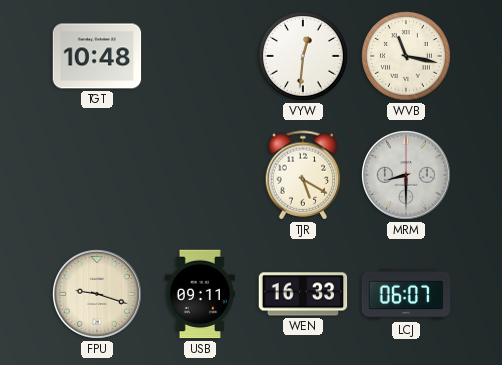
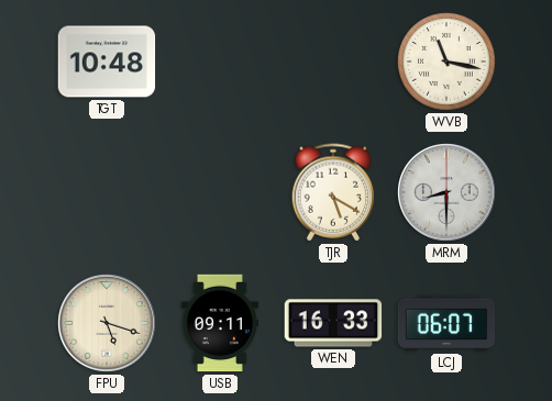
VYW: 12:31 -> none
FPU: 9:18 -> 5:18
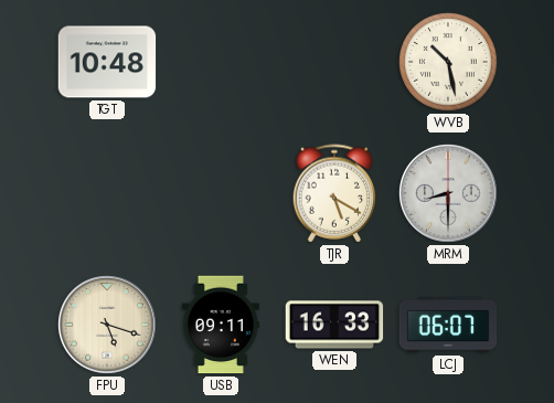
WVB: 11:17 -> 10:28
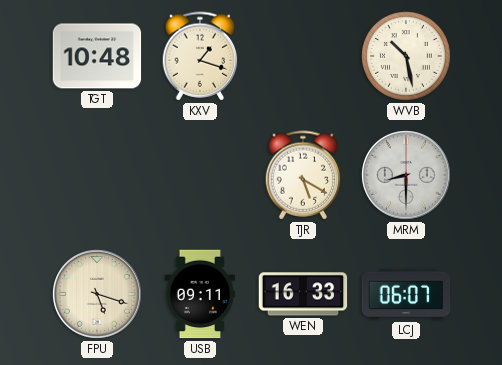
KXV: none -> 1:18
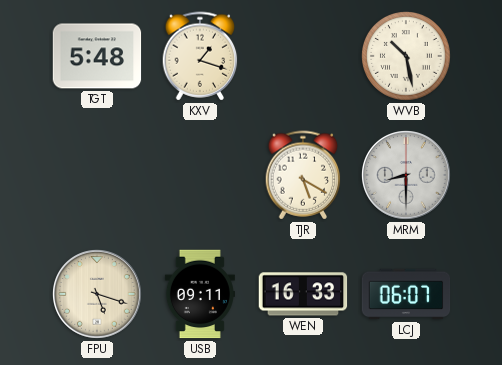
TGT: 10:48 -> 5:48
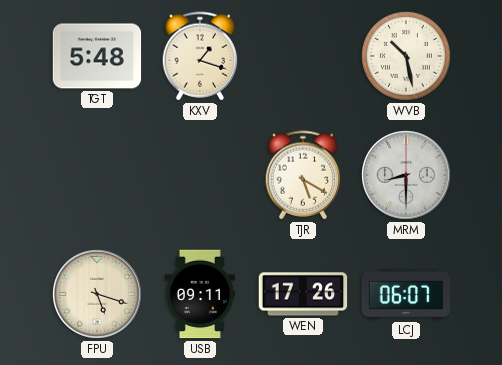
WEN: 16:33 -> 17:26
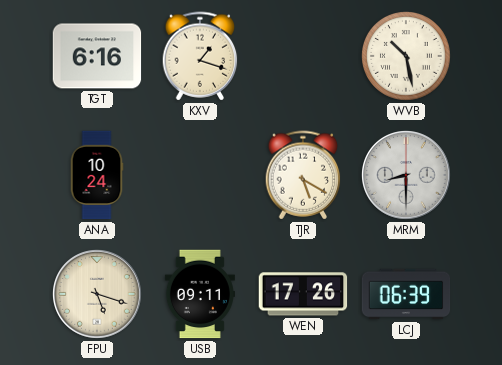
TGT: 5:48 -> 6:16
ANA: none -> 10:24
LCJ: 06:07 -> 06:39
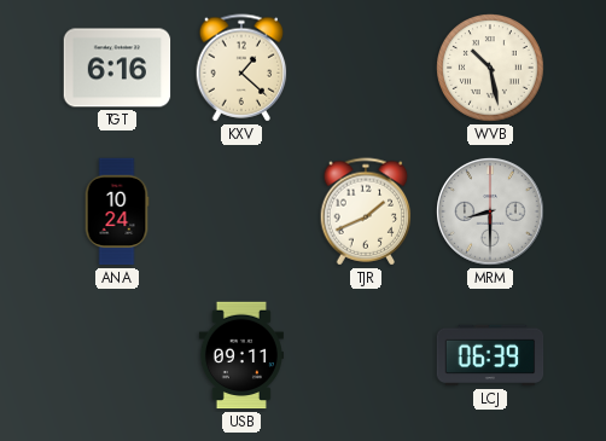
KXV: 1:18 -> 1:22
TJR: 5:20 -> 1:41
FPU: 5:18 -> none
WEN: 17:26 -> none
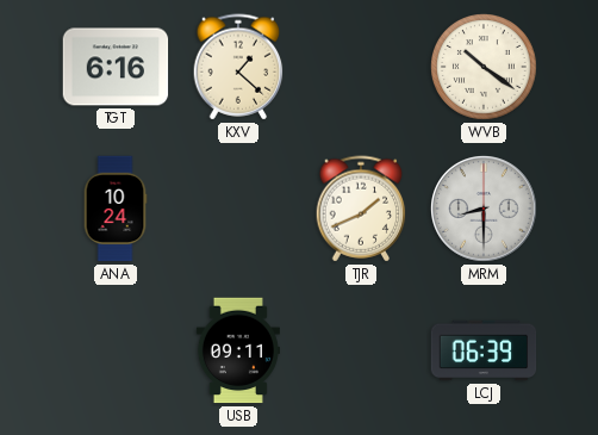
WVB: 10:28 -> 10:21
